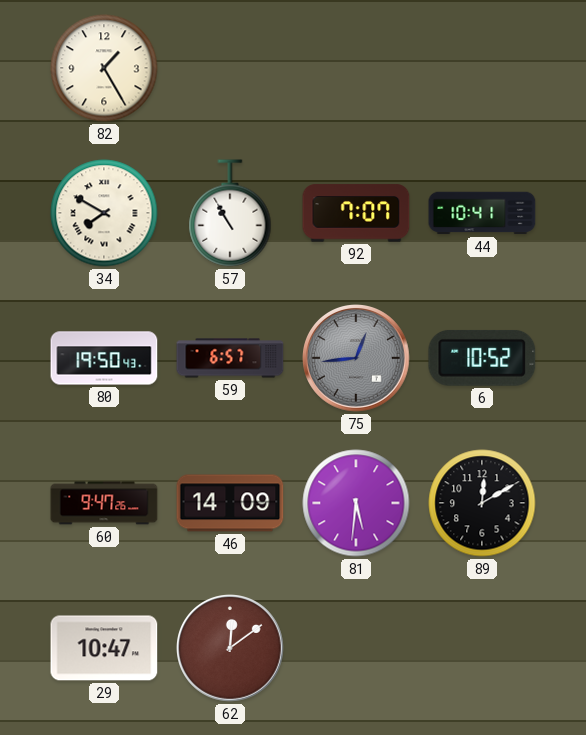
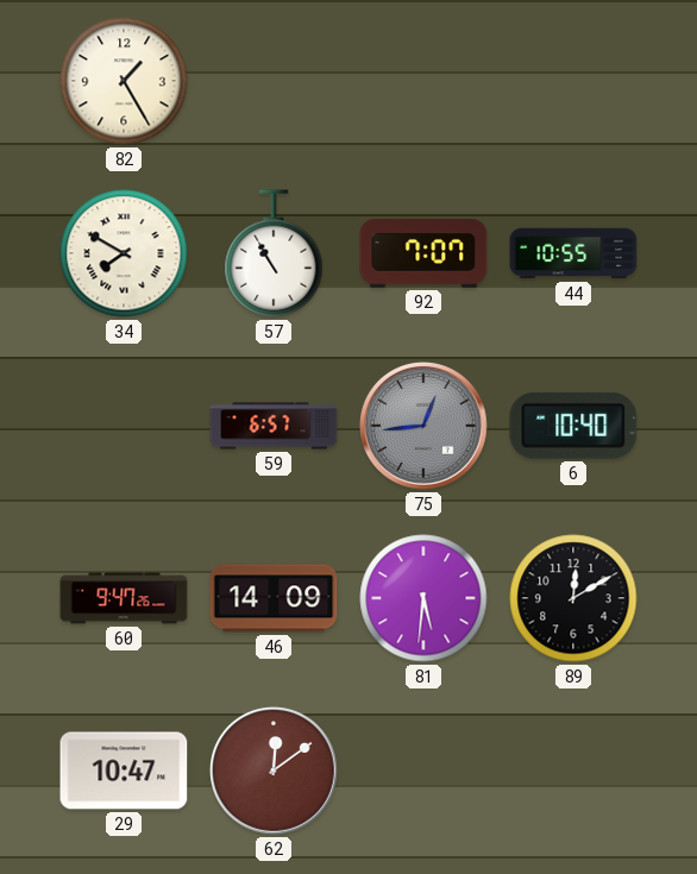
44: 10:41 -> 10:55
80: 19:50 -> none
6: 10:52 -> 10:40
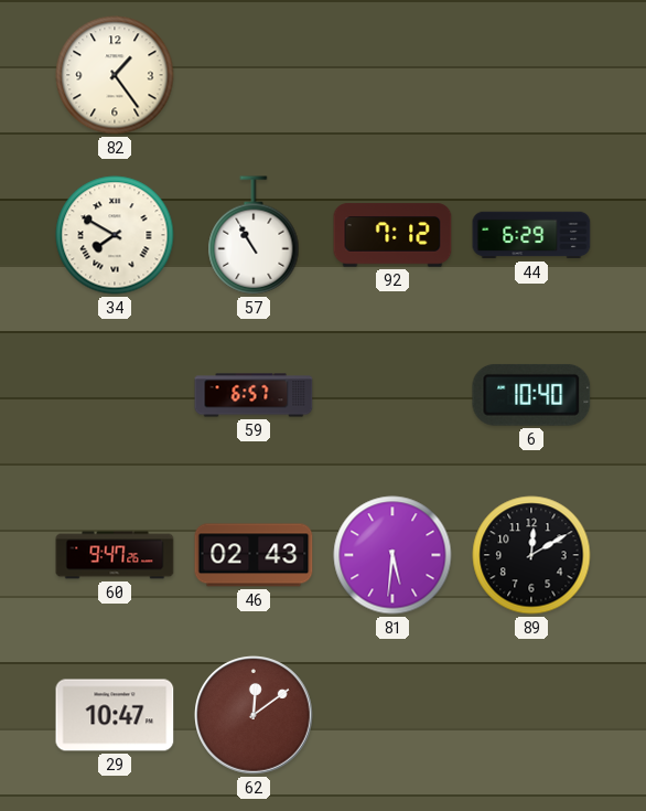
82: 1:25 -> 1:24
92: 7:07 -> 7:12
44: 10:55 -> 6:29
75: 12:44 -> none
46: 14:09 -> 02:43
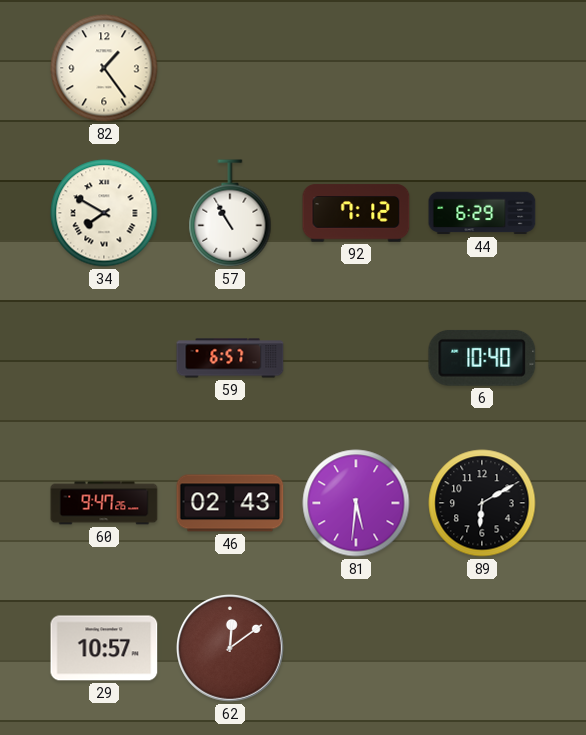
89: 12:10 -> 6:10
29: 10:47 -> 10:57
